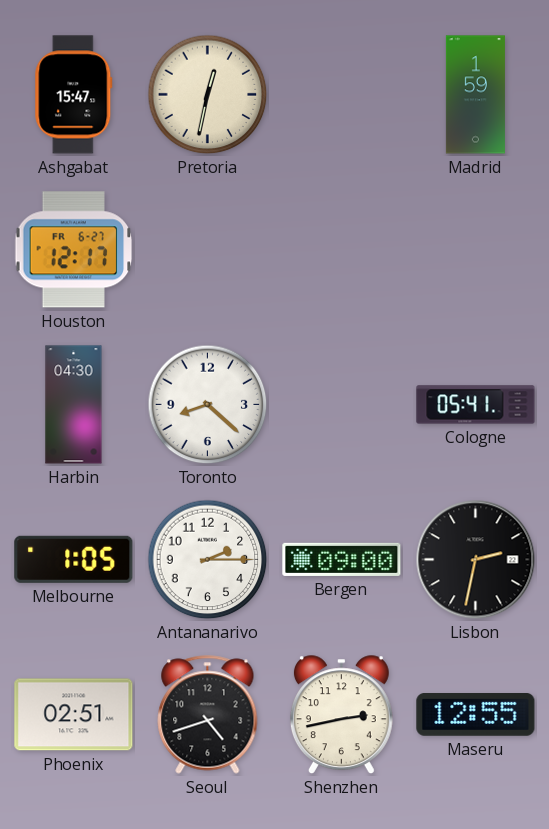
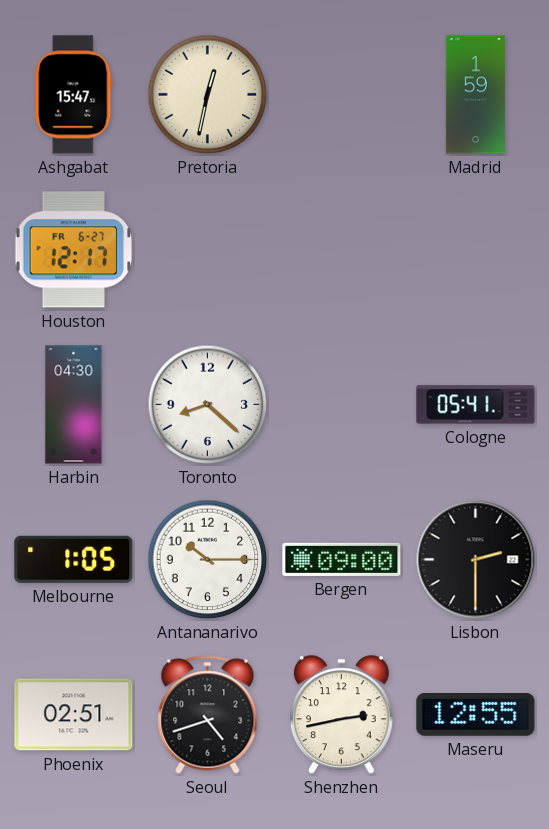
Antananarivo: 2:15 -> 10:15
Lisbon: 2:32 -> 2:30
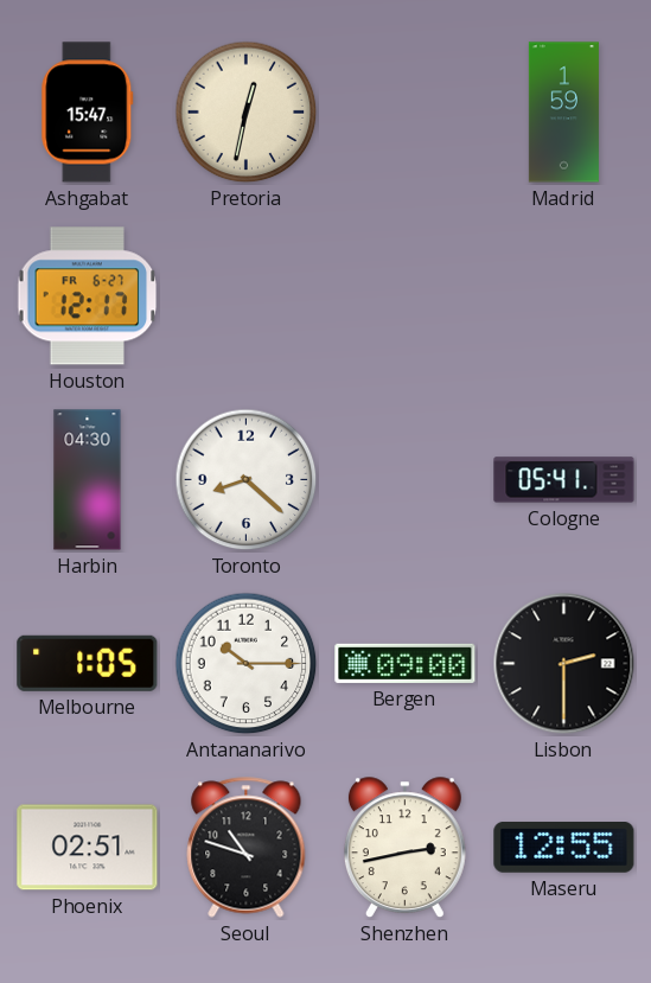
Seoul: 4:42 -> 10:48
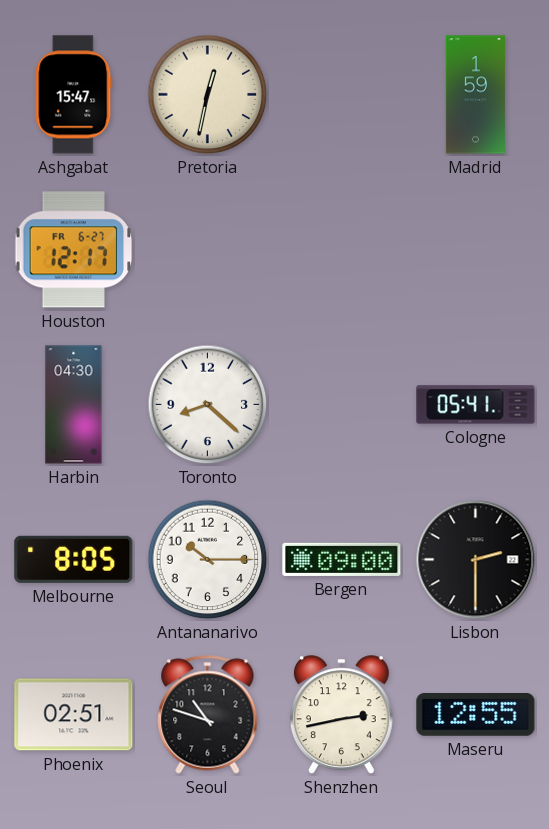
Melbourne: 1:05 -> 8:05
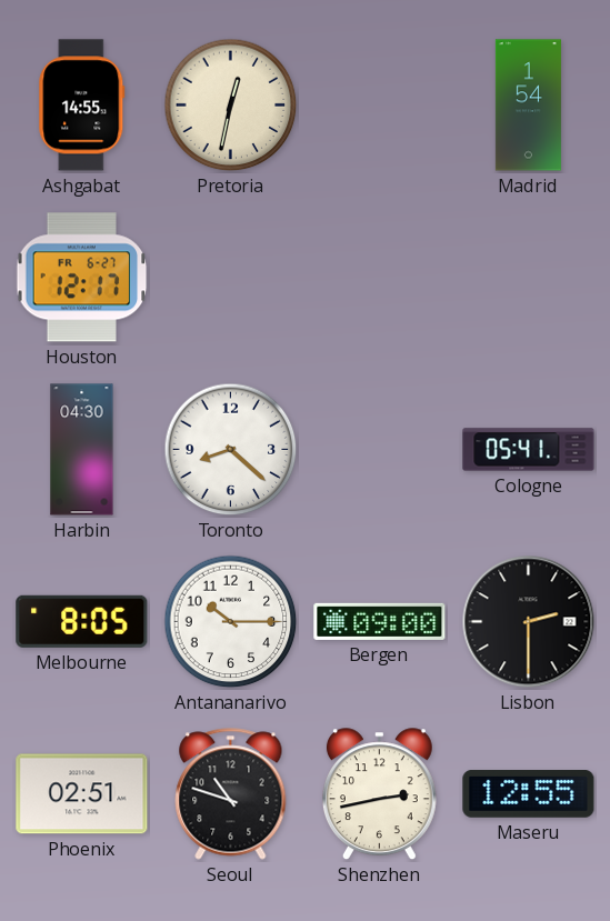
Ashgabat: 15:47 -> 14:55
Madrid: 1:59 -> 1:54
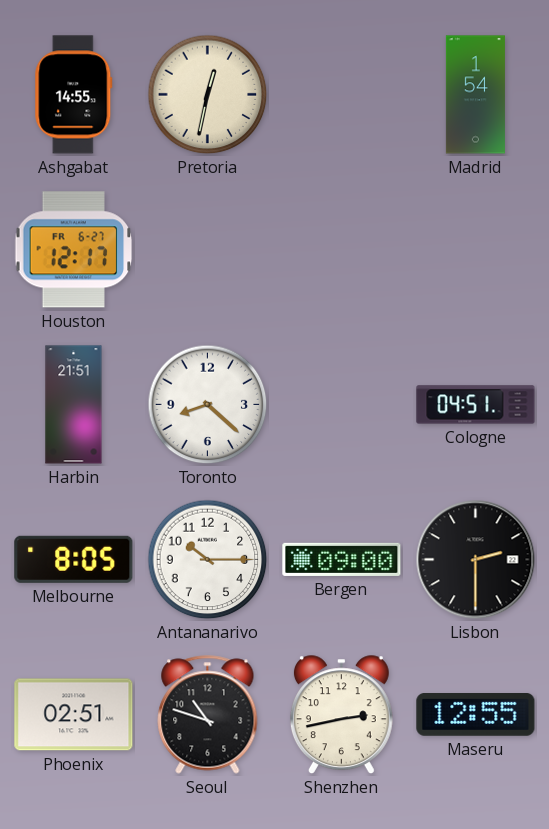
Harbin: 04:30 -> 21:51
Cologne: 05:41 -> 04:51
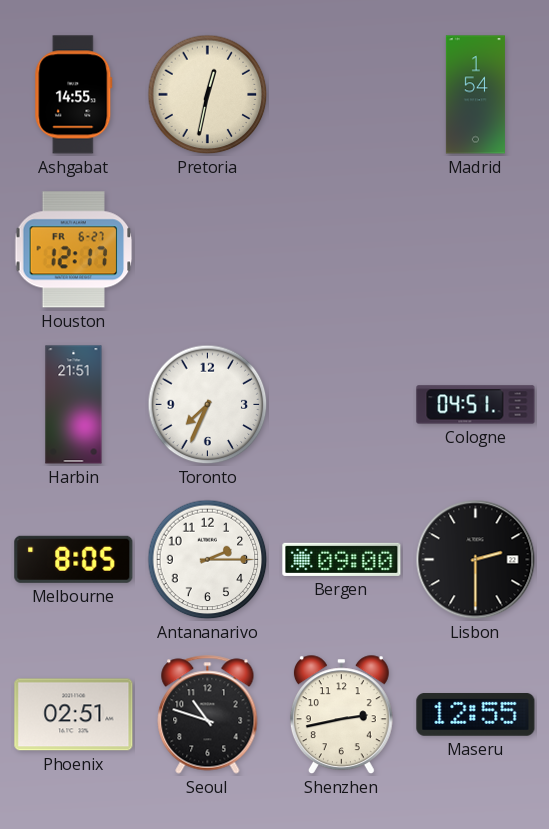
Toronto: 8:22 -> 7:34
Antananarivo: 10:15 -> 2:15
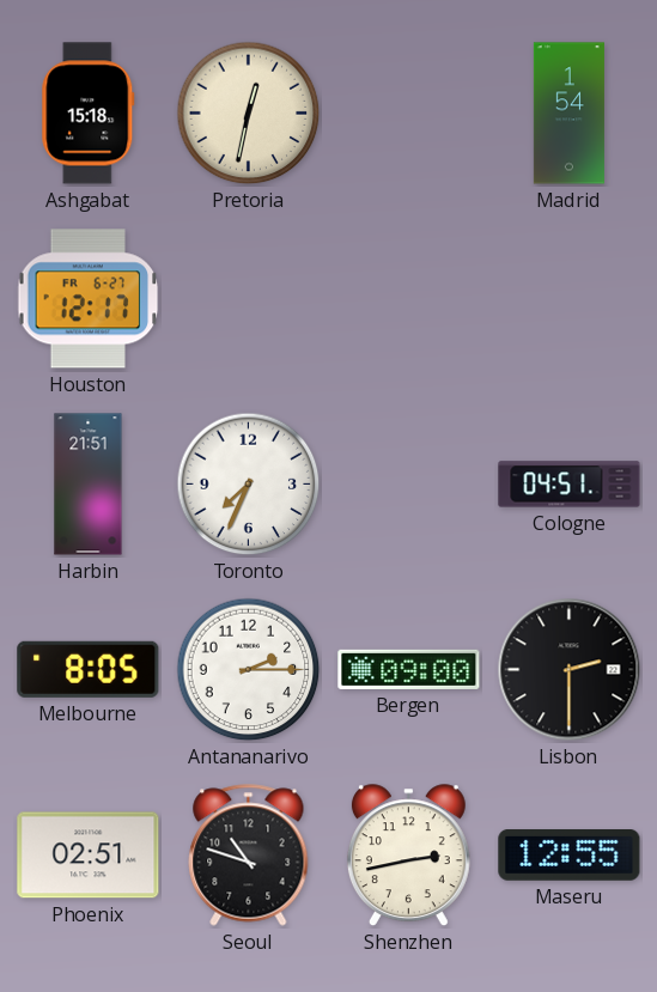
Ashgabat: 14:55 -> 15:18
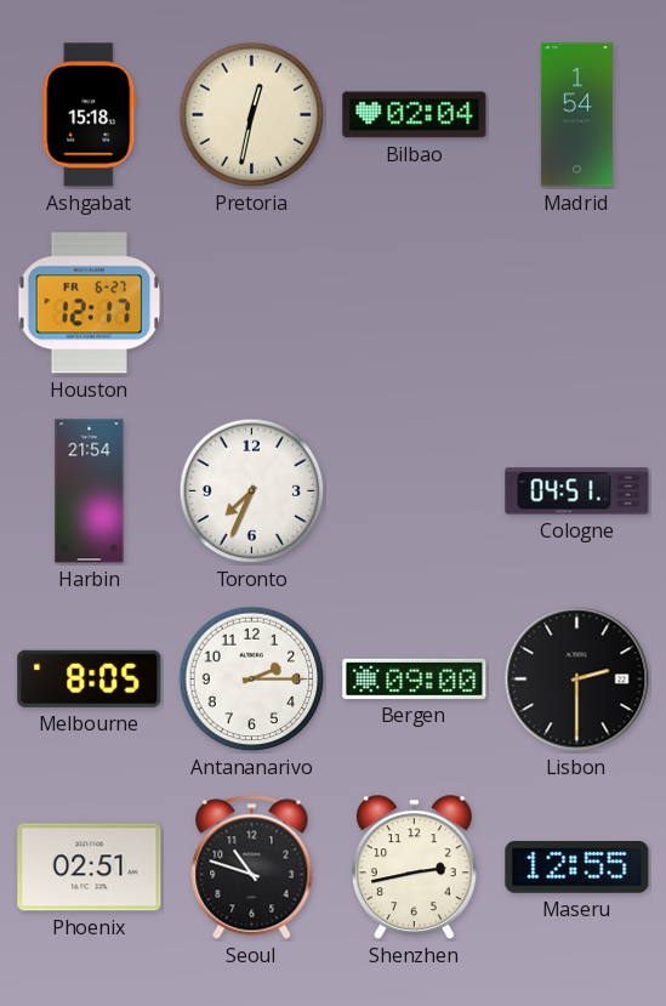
Bilbao: none -> 02:04
Harbin: 21:51 -> 21:54
